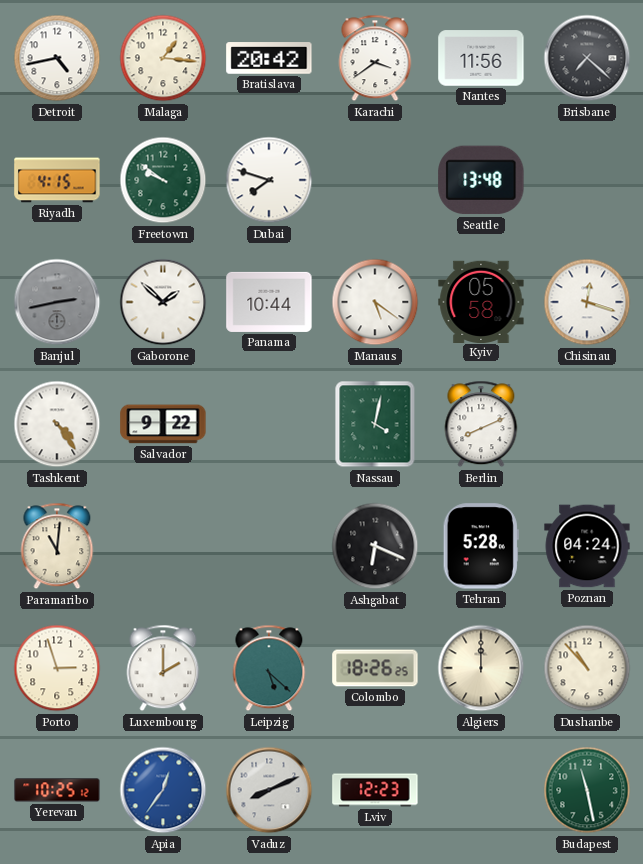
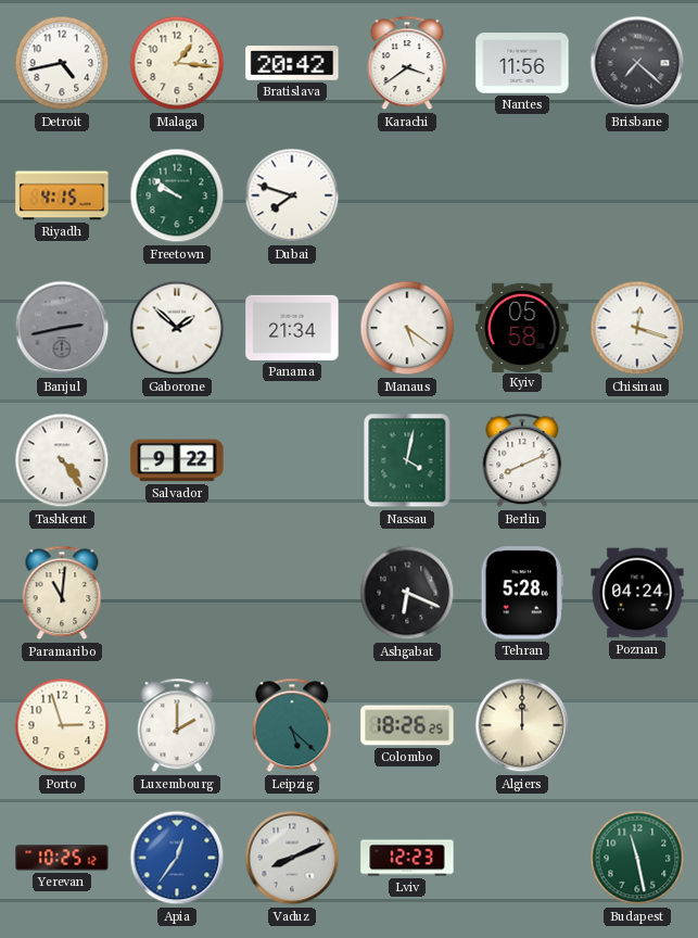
Seattle: 13:48 -> none
Panama: 10:44 -> 21:34
Dushanbe: 10:53 -> none
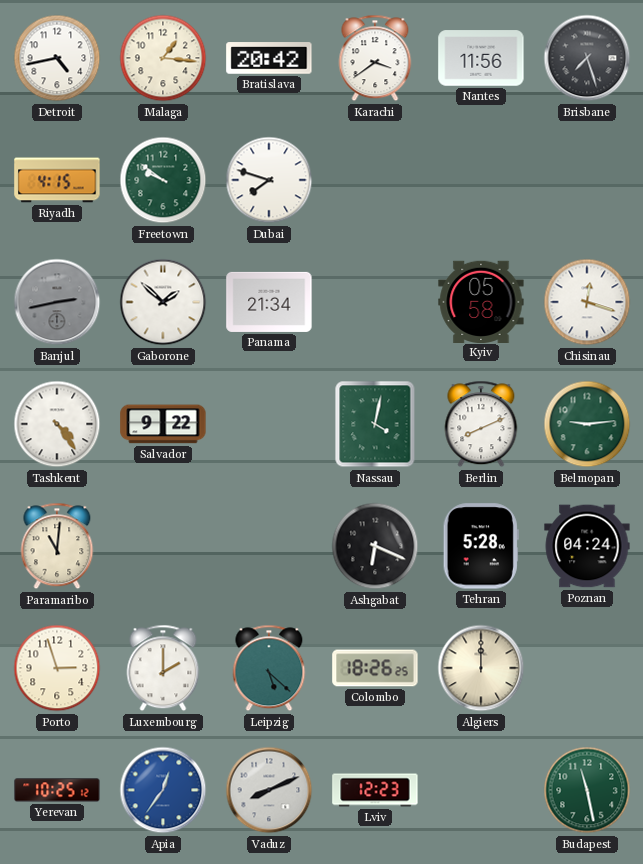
Brisbane: 7:22 -> 7:27
Manaus: 5:21 -> none
Belmopan: none -> 9:14
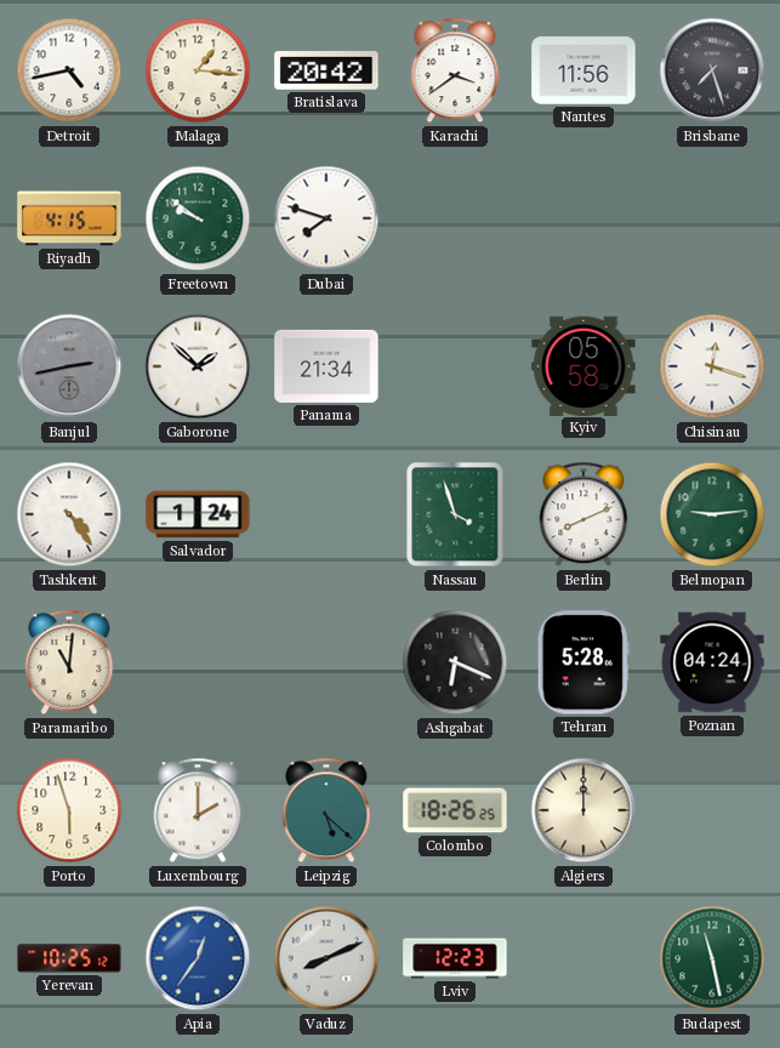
Salvador: 9:22 -> 1:24
Nassau: 4:02 -> 3:57
Porto: 2:57 -> 5:57
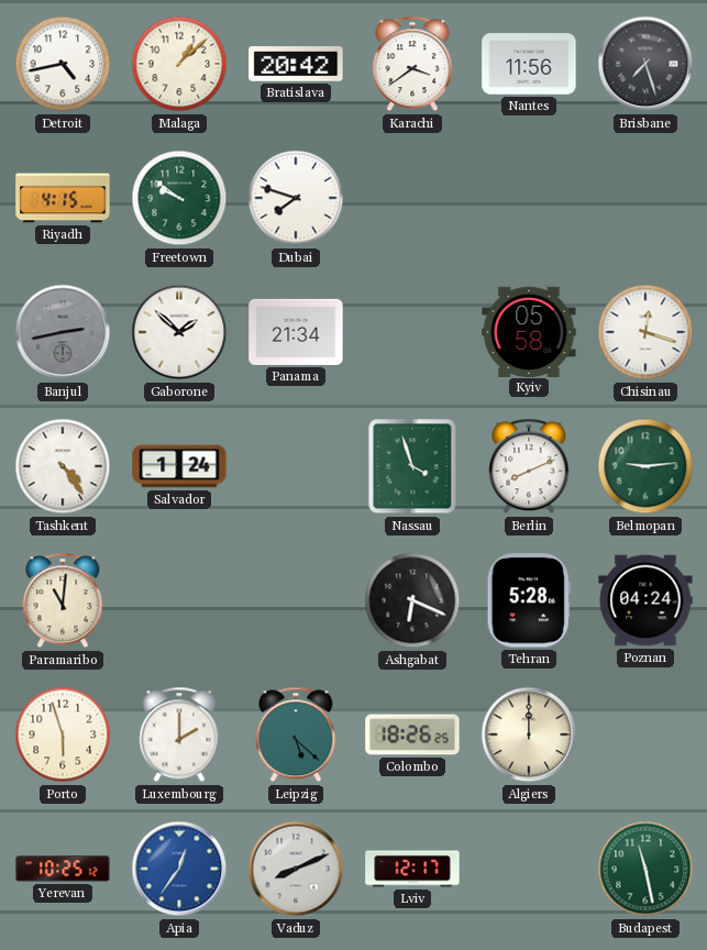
Malaga: 1:16 -> 1:08
Lviv: 12:23 -> 12:17
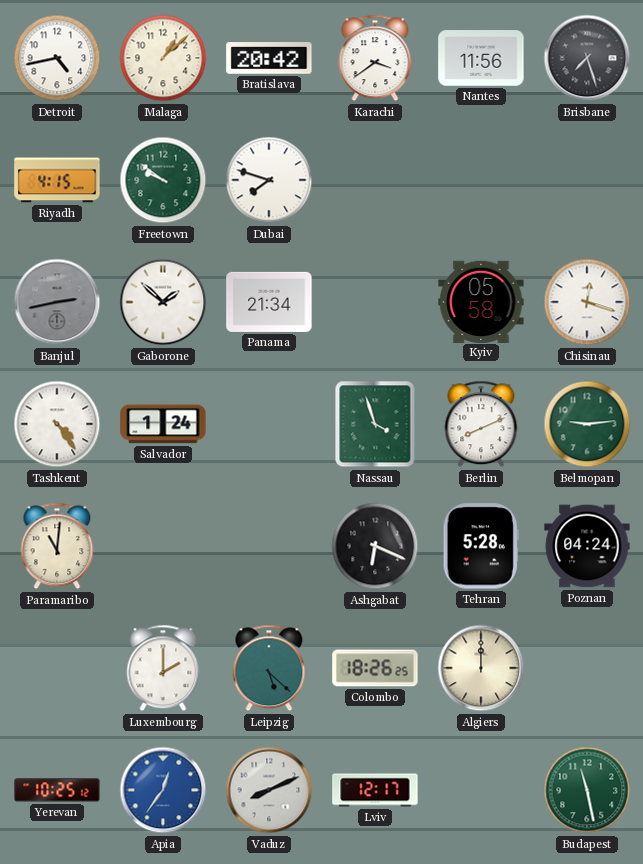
Porto: 5:57 -> none
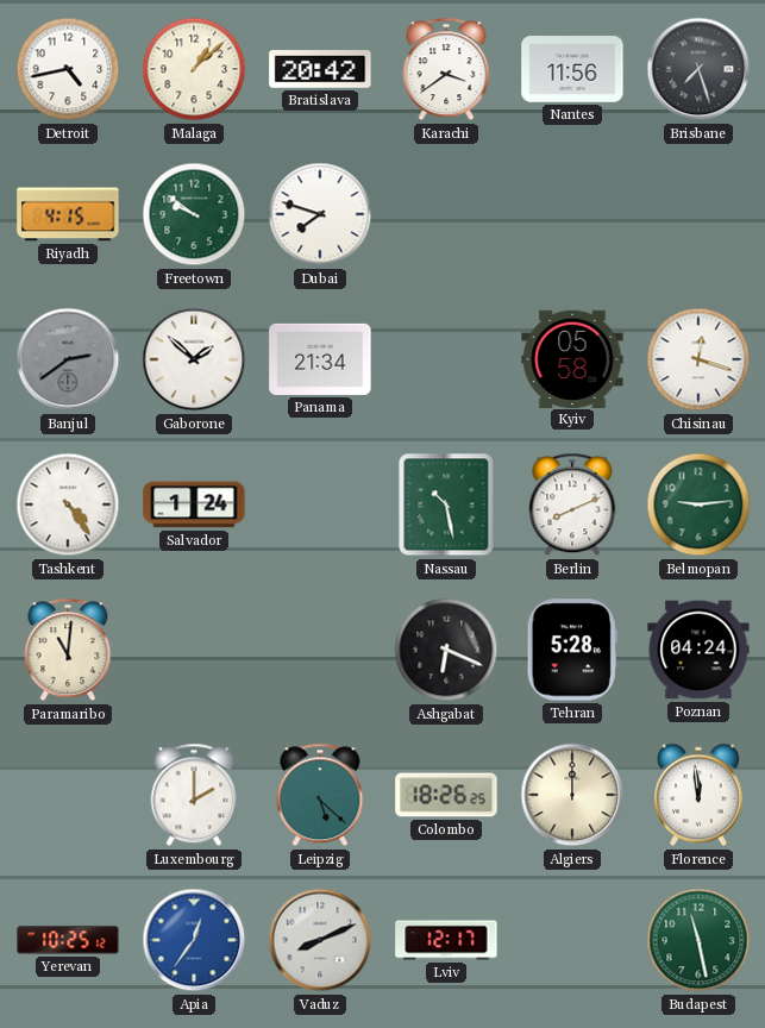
Banjul: 2:43 -> 2:39
Nassau: 3:57 -> 10:28
Florence: none -> 11:59
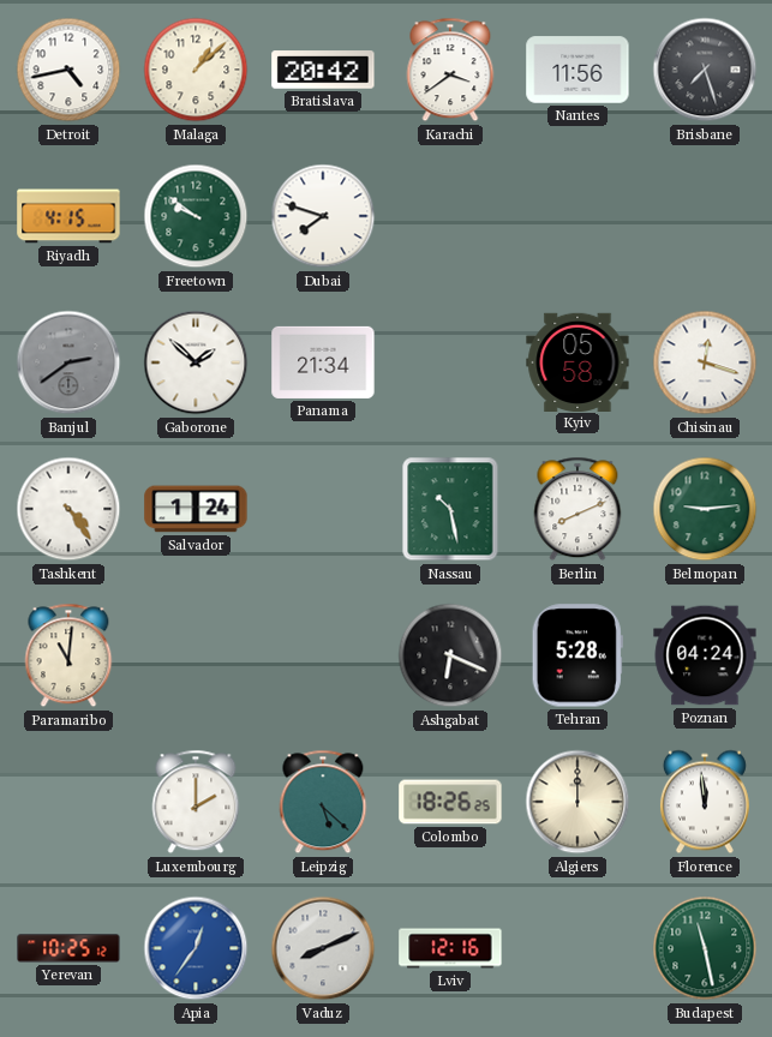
Lviv: 12:17 -> 12:16
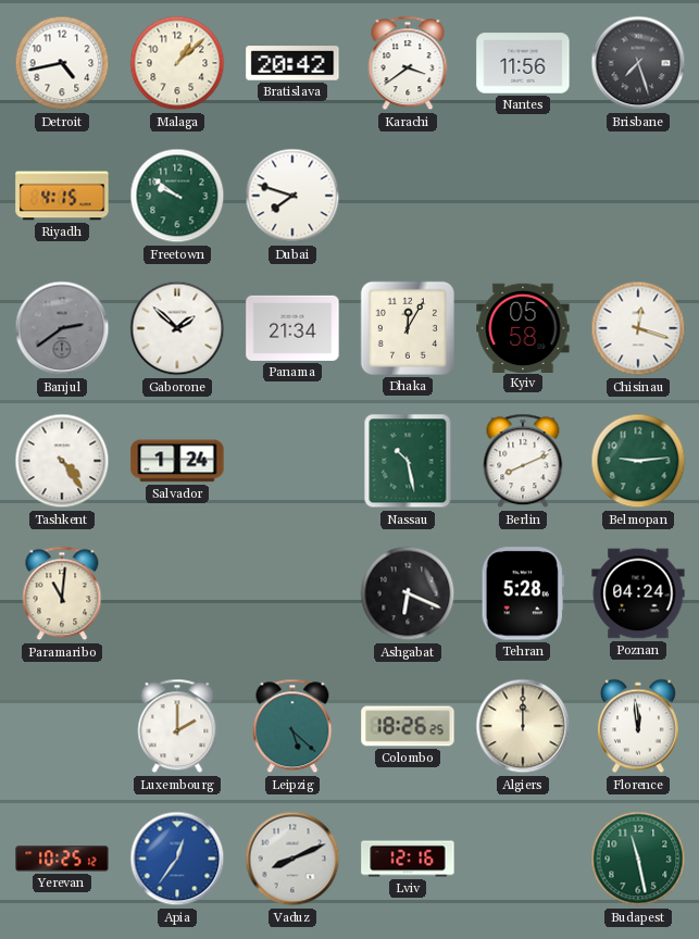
Dhaka: none -> 12:05
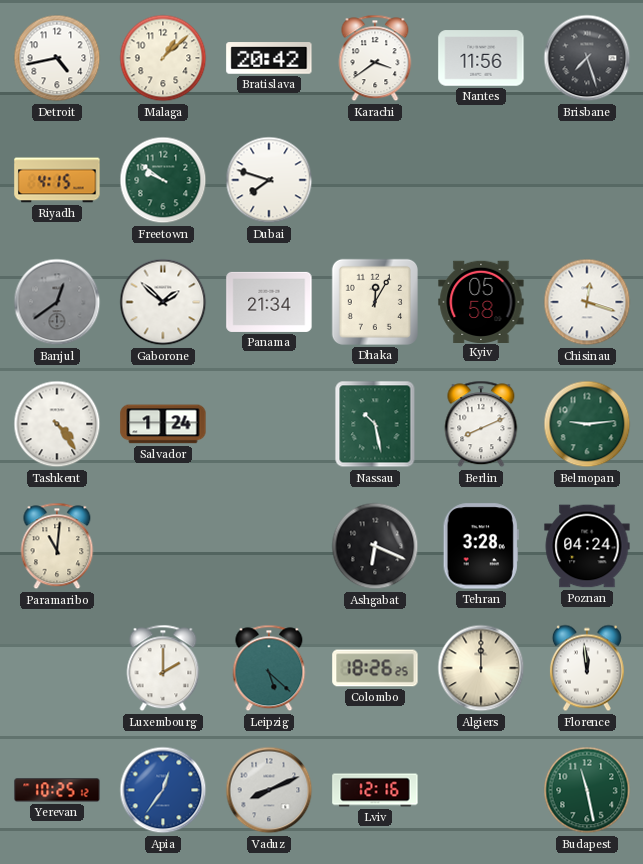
Banjul: 2:39 -> 12:39
Tehran: 5:28 -> 3:28
